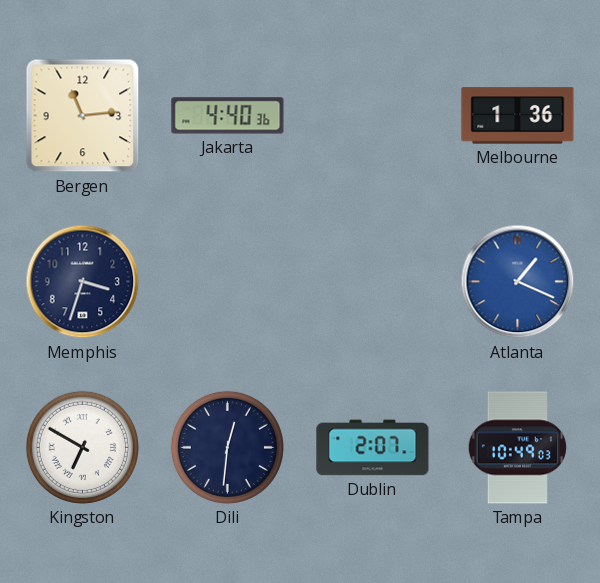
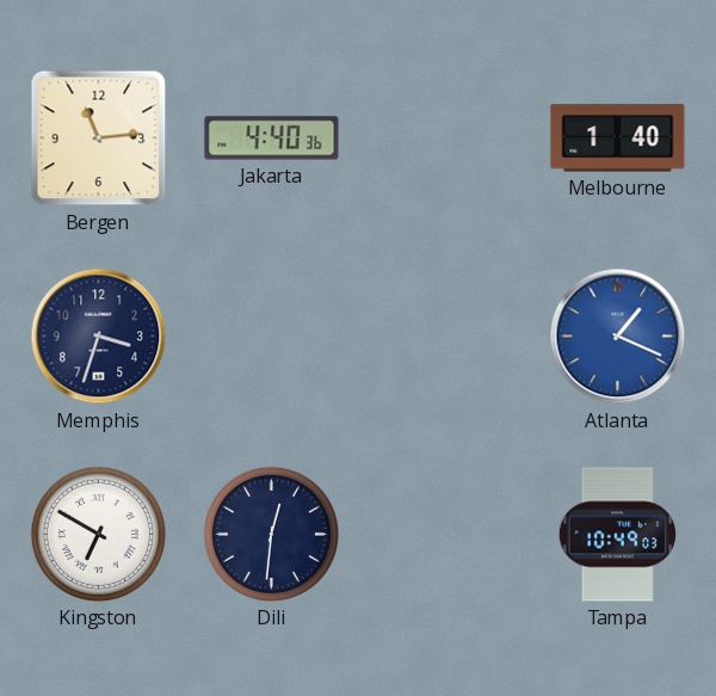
Melbourne: 1:36 -> 1:40
Dublin: 2:07 -> none
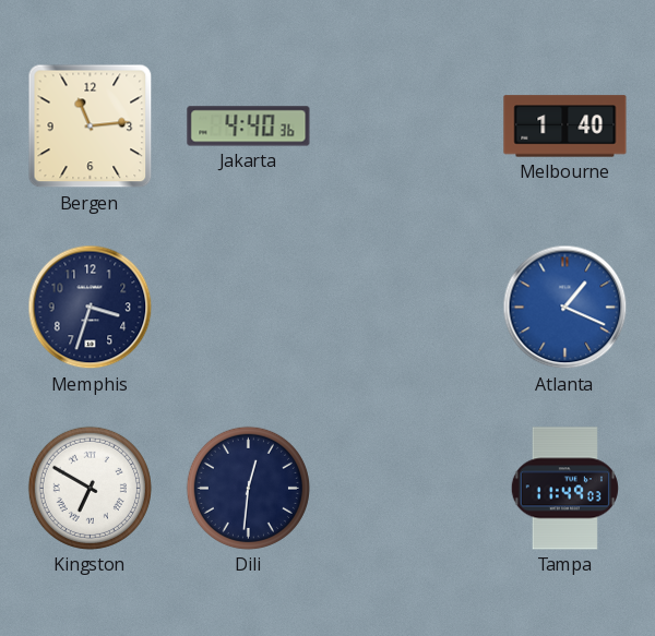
Tampa: 10:49 -> 11:49
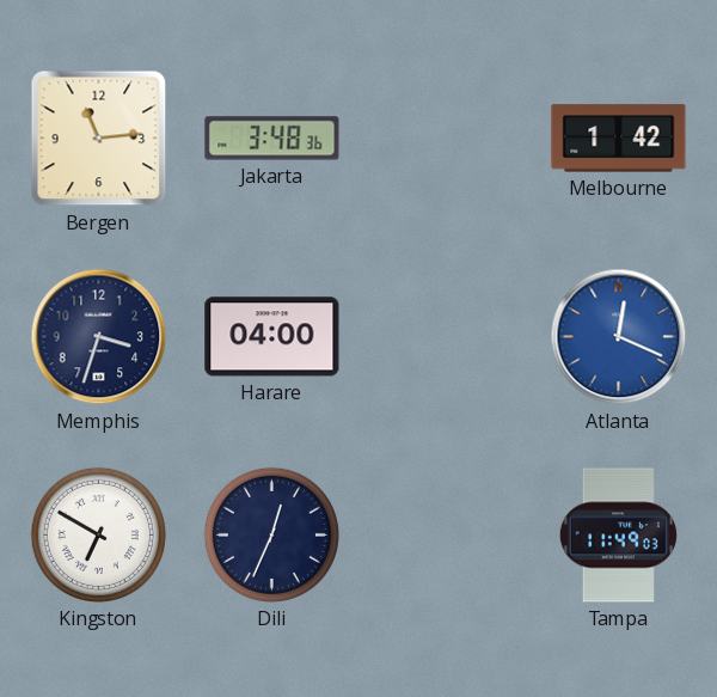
Jakarta: 4:40 -> 3:48
Melbourne: 1:40 -> 1:42
Harare: none -> 04:00
Atlanta: 1:19 -> 12:19
Dili: 12:31 -> 12:34
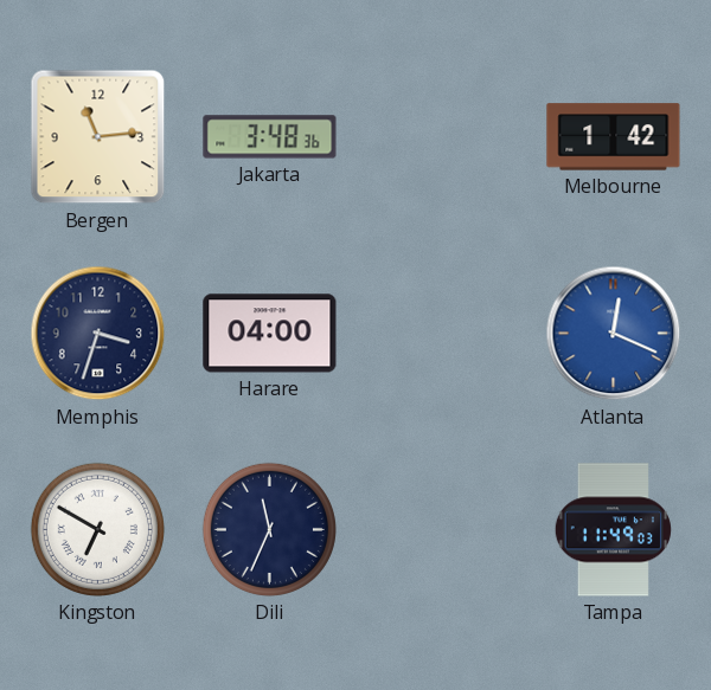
Dili: 12:34 -> 11:34
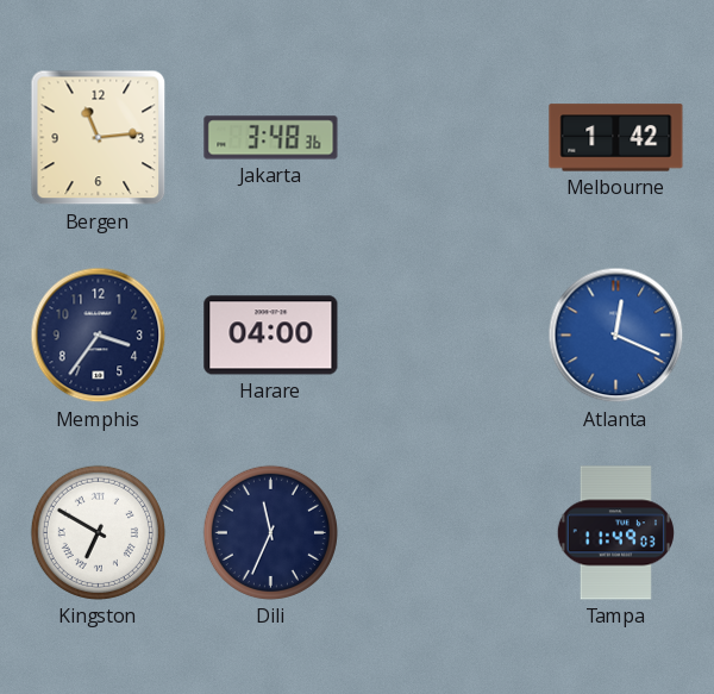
Memphis: 3:33 -> 3:36
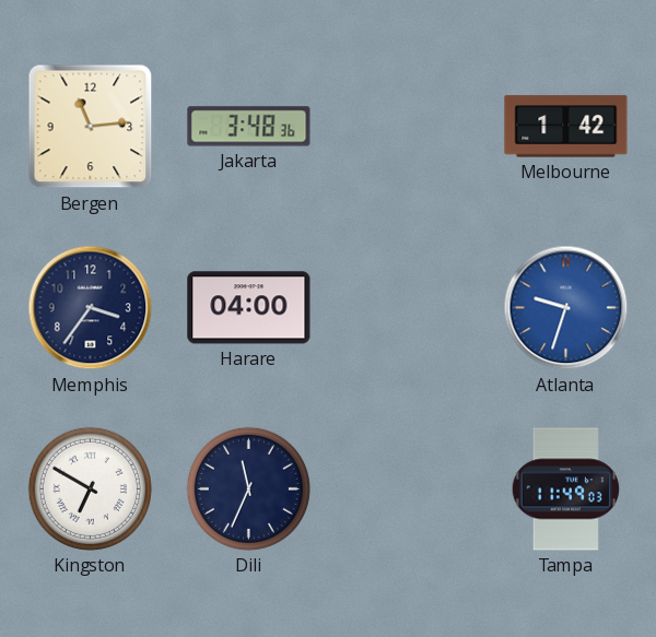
Atlanta: 12:19 -> 9:33
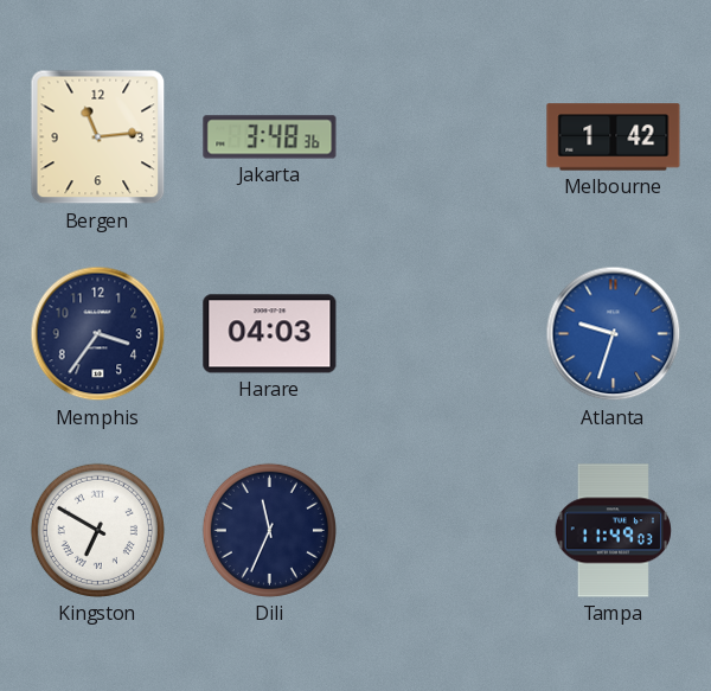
Harare: 04:00 -> 04:03
